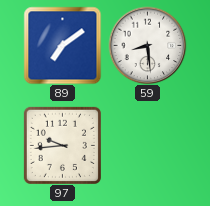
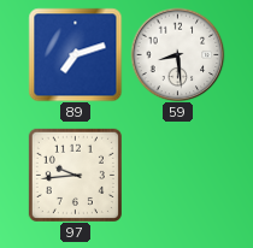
89: 7:09 -> 7:12
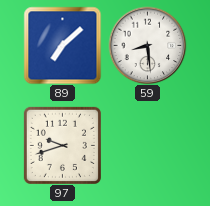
89: 7:12 -> 7:08
97: 9:44 -> 9:42
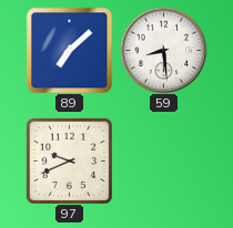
97: 9:42 -> 9:41
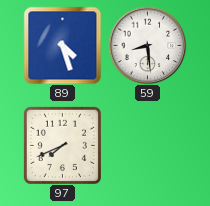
89: 7:08 -> 4:27
97: 9:41 -> 7:41
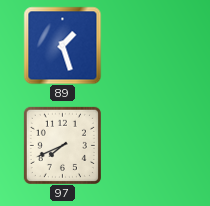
89: 4:27 -> 1:27
59: 8:29 -> none
